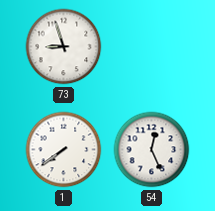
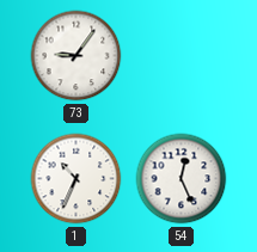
73: 8:57 -> 9:06
1: 7:39 -> 10:34
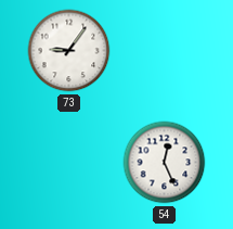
1: 10:34 -> none
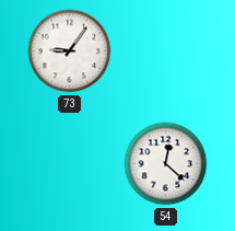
54: 12:26 -> 12:22
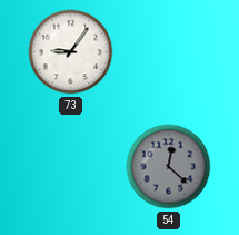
54 dial: white -> grey
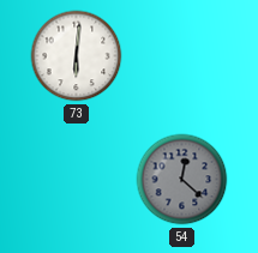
73: 9:06 -> 6:01
